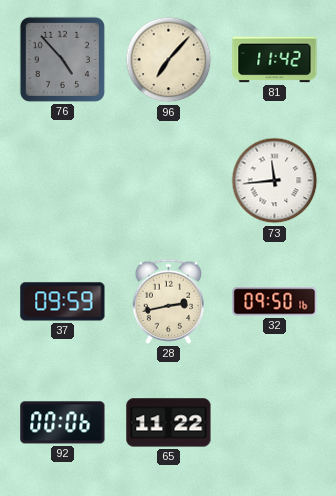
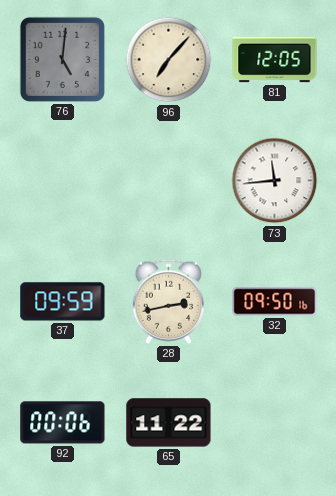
76: 4:53 -> 5:01
81: 11:42 -> 12:05
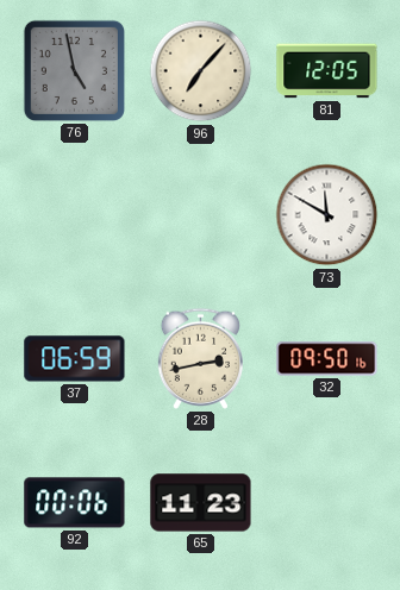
76: 5:01 -> 4:58
73: 11:44 -> 11:50
37: 09:59 -> 06:59
65: 11:22 -> 11:23
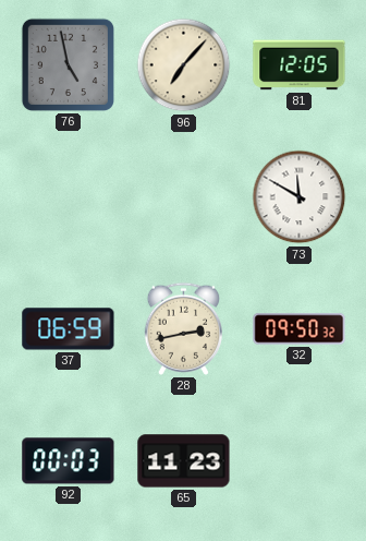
32: 09:50:16 -> 09:50:32
92: 00:06 -> 00:03
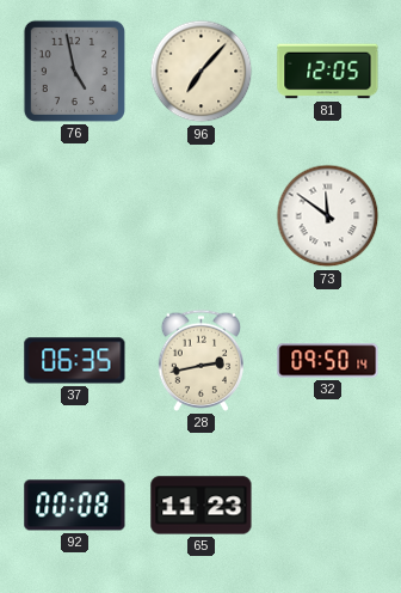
73: 11:50 -> 11:51
37: 06:59 -> 06:35
32: 09:50:32 -> 09:50:14
92: 00:03 -> 00:08
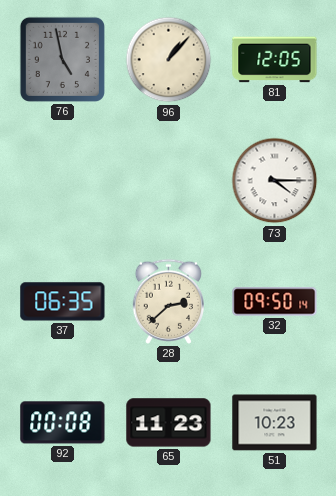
96: 7:07 -> 1:07
73: 11:51 -> 4:15
28: 2:43 -> 2:38
51: none -> 10:23
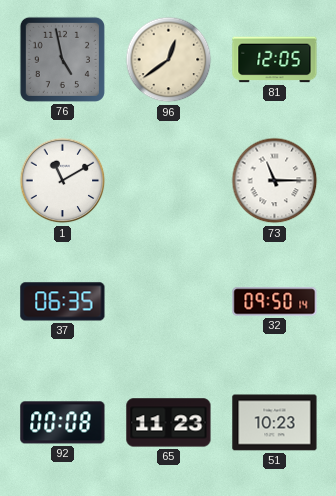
96: 1:07 -> 12:39
1: none -> 11:10
73: 4:15 -> 11:15
28: 2:38 -> none
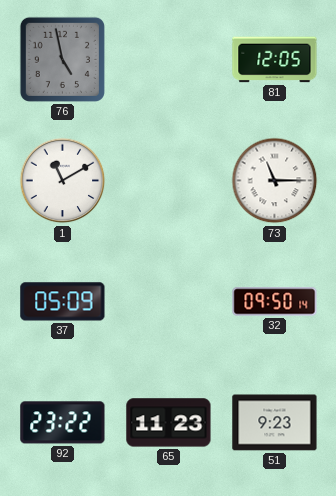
96: 12:39 -> none
37: 06:35 -> 05:09
92: 00:08 -> 23:22
51: 10:23 -> 9:23
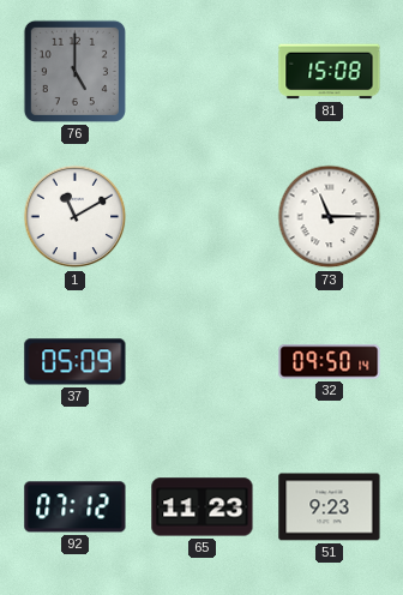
76: 4:58 -> 5:00
81: 12:05 -> 15:08
92: 23:22 -> 07:12
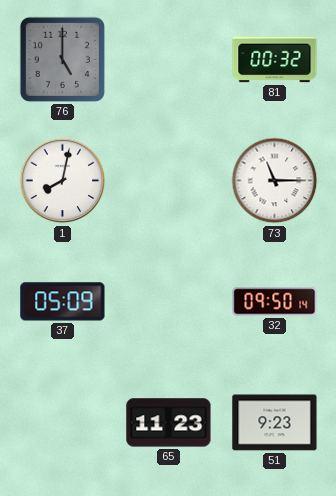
81: 15:08 -> 00:32
1: 11:10 -> 8:02
92: 07:12 -> none
